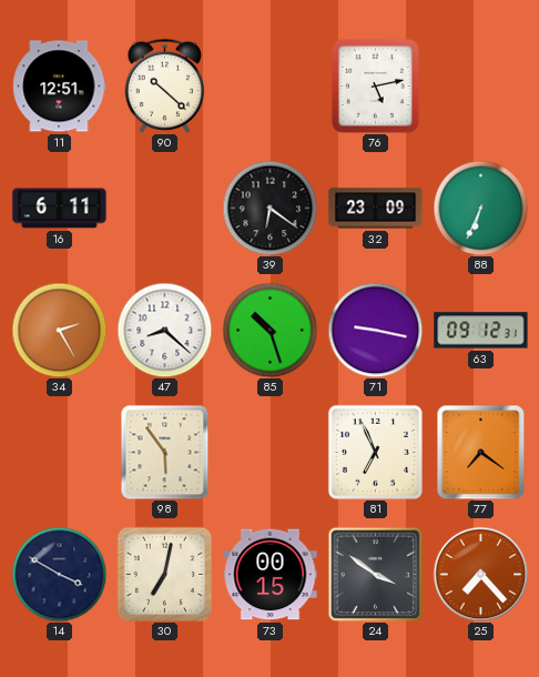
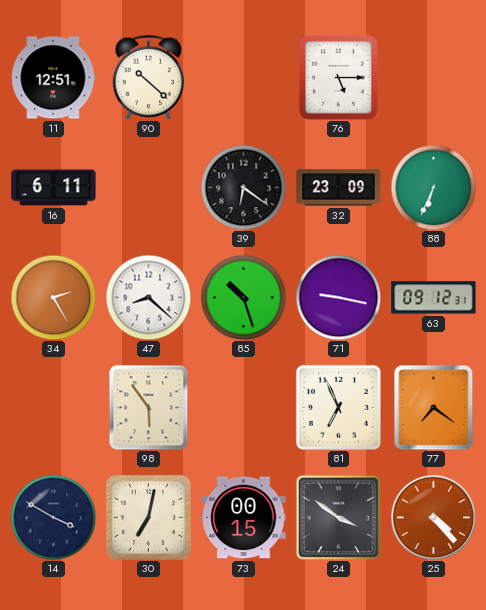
76: 5:13 -> 5:15
25: 7:23 -> 4:23
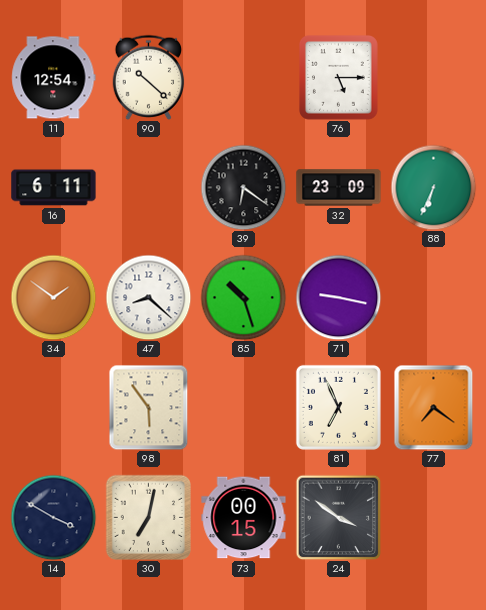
11: 12:51 -> 12:54
34: 2:25 -> 1:51
63: 09:12 -> none
25: 4:23 -> none
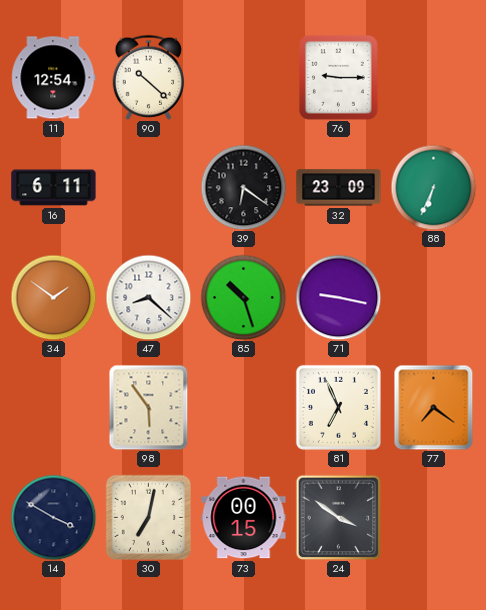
76: 5:15 -> 9:15
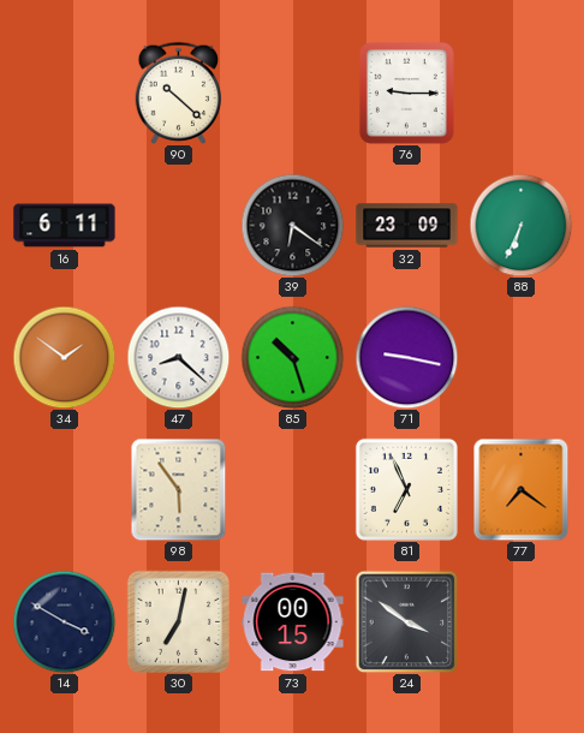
11: 12:54 -> none
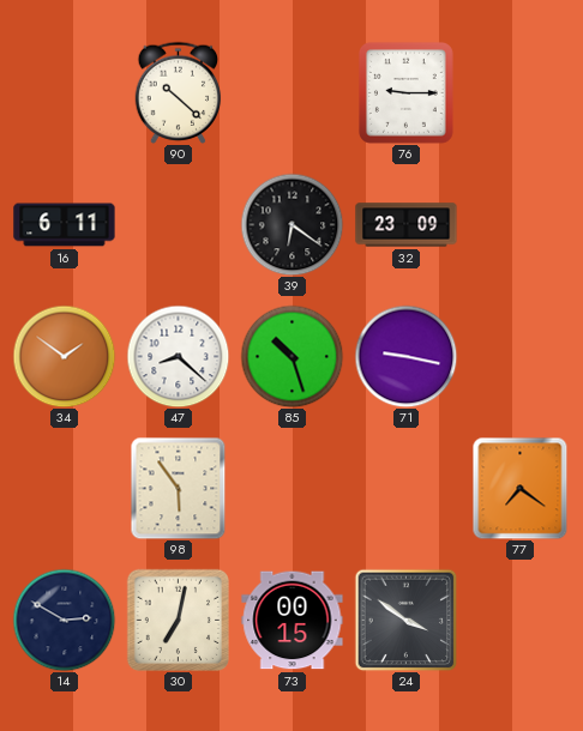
88: 6:34 -> none
81: 6:56 -> none
14: 3:50 -> 2:50
